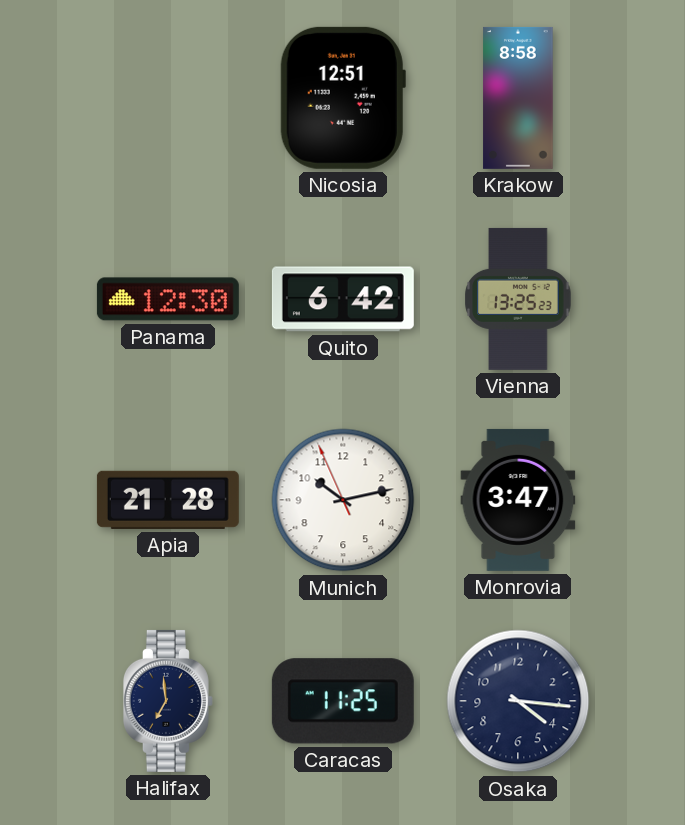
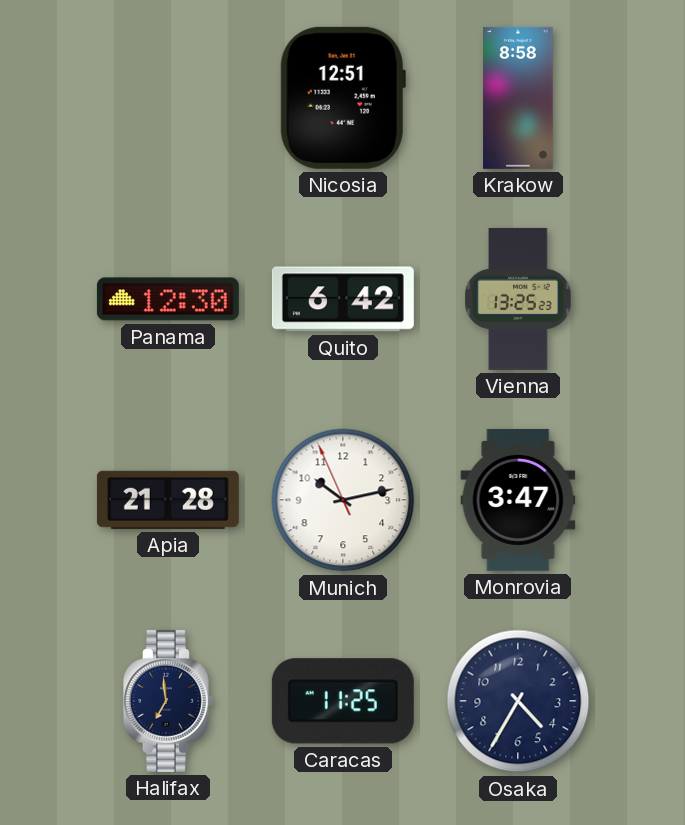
Osaka: 4:16 -> 4:35
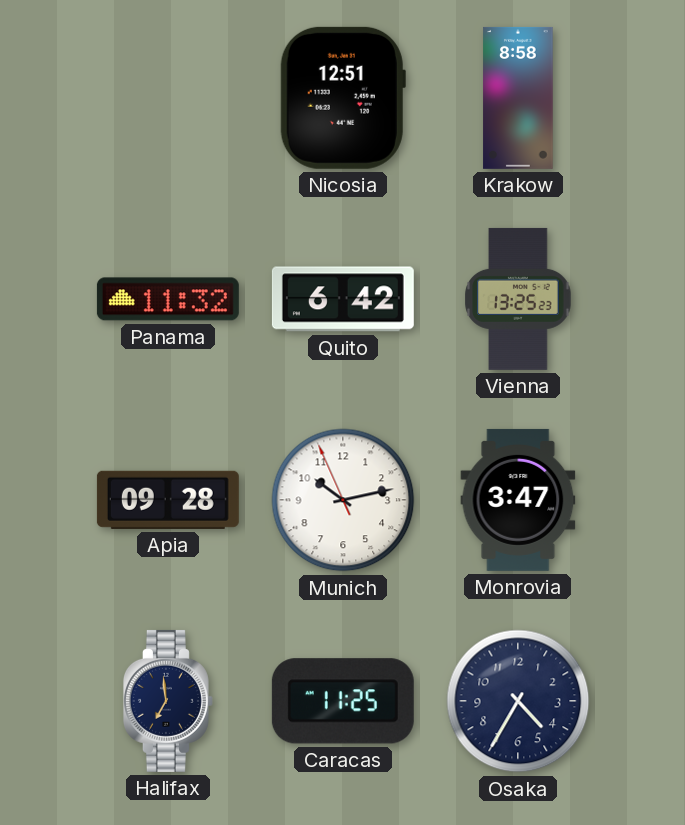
Panama: 12:30 -> 11:32
Apia: 21:28 -> 09:28
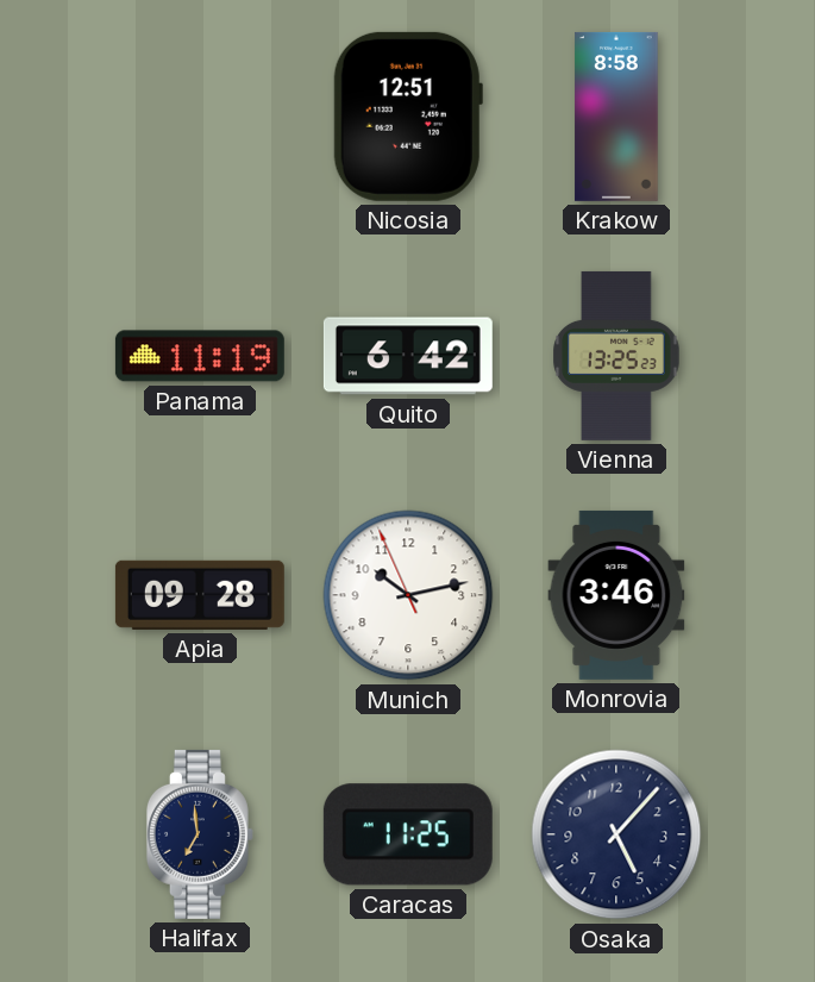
Panama: 11:32 -> 11:19
Monrovia: 3:47 -> 3:46
Osaka: 4:35 -> 5:07
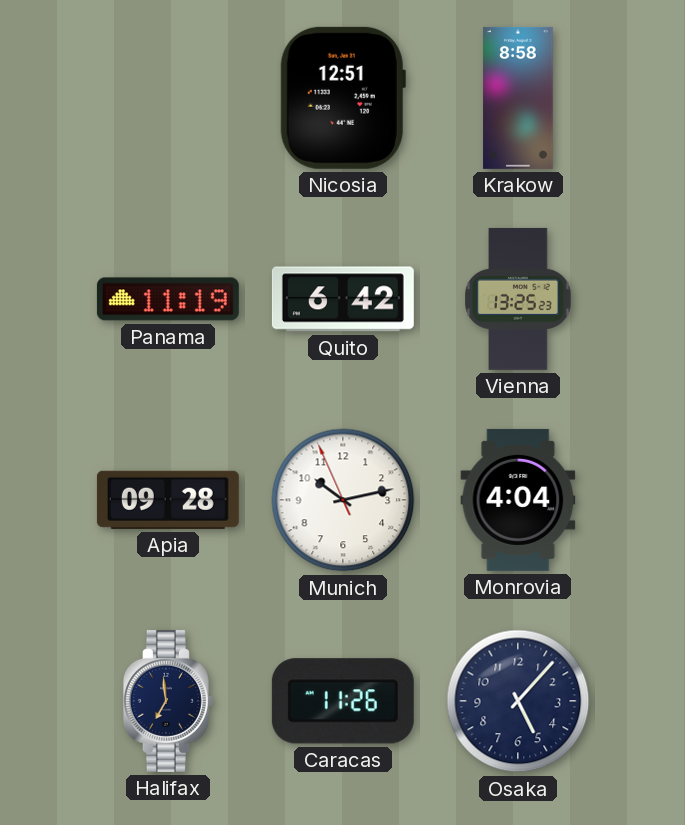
Monrovia: 3:46 -> 4:04
Caracas: 11:25 -> 11:26
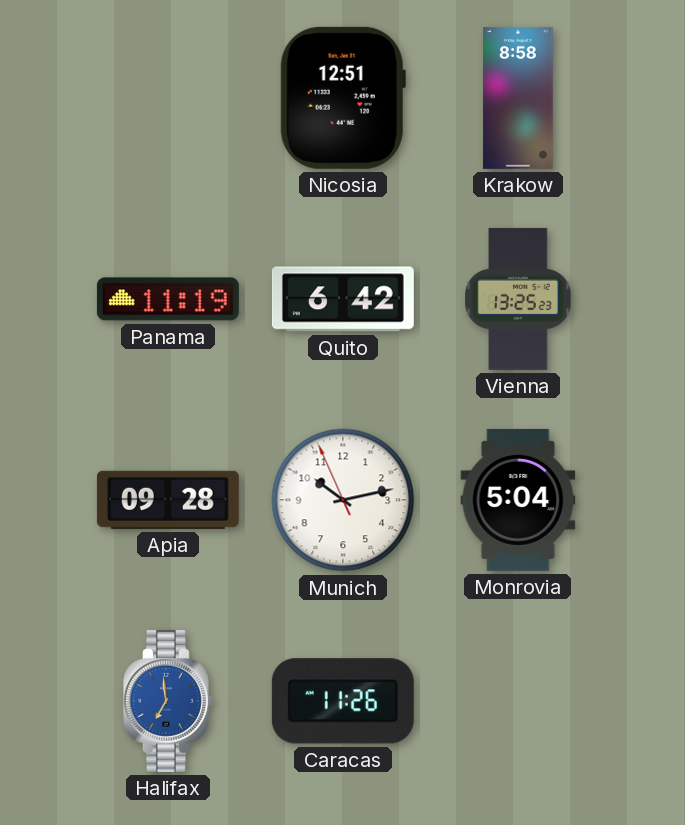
Monrovia: 4:04 -> 5:04
Halifax dial: navy -> blue
Osaka: 5:07 -> none
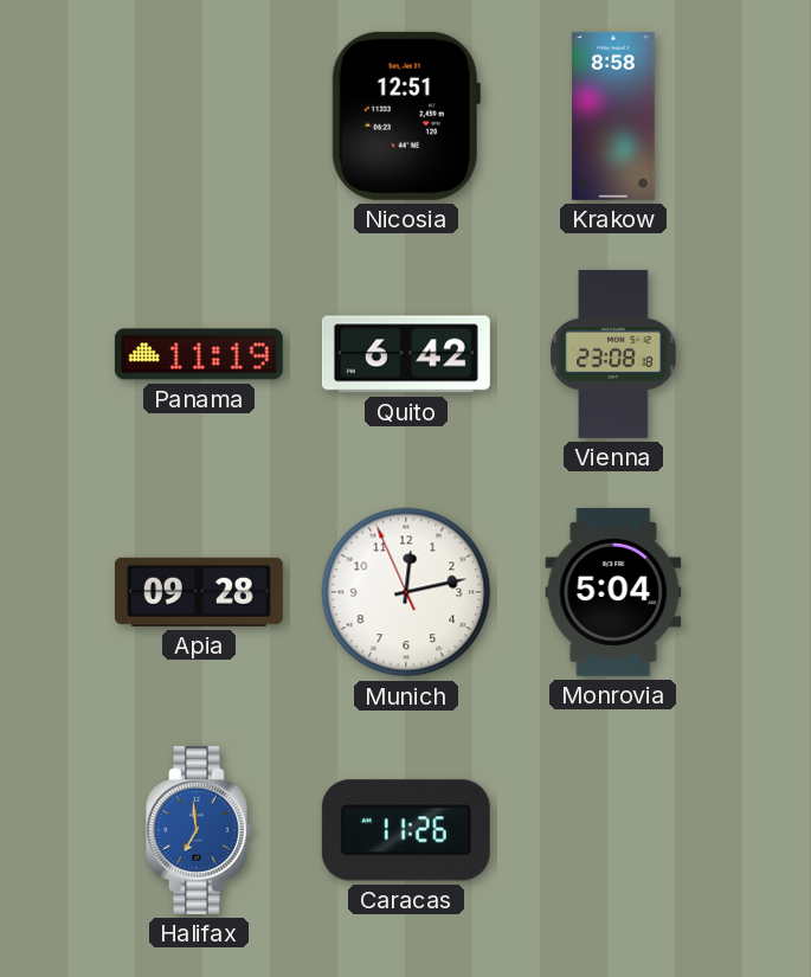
Vienna: 13:25 -> 23:08
Munich: 10:12 -> 12:12
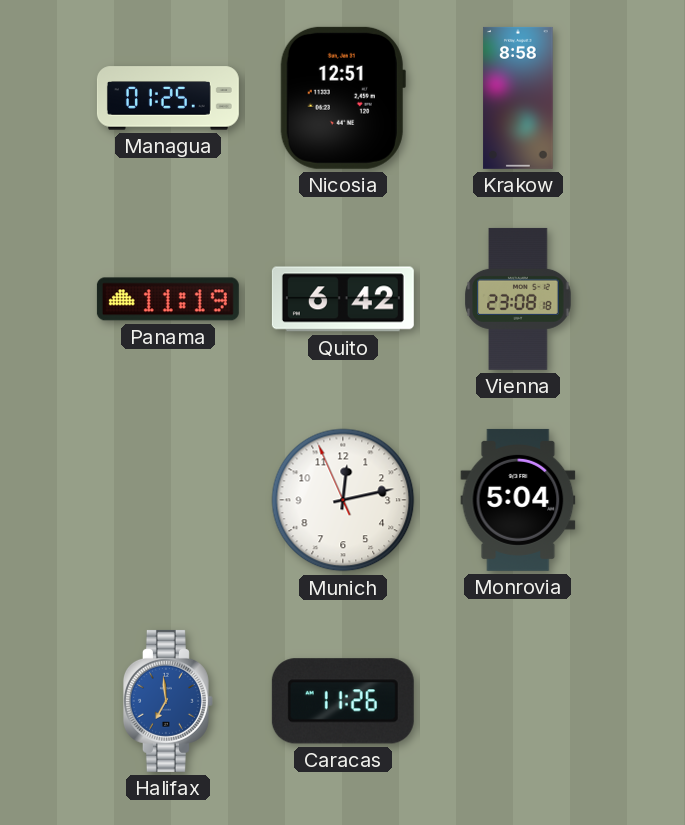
Managua: none -> 01:25
Apia: 09:28 -> none
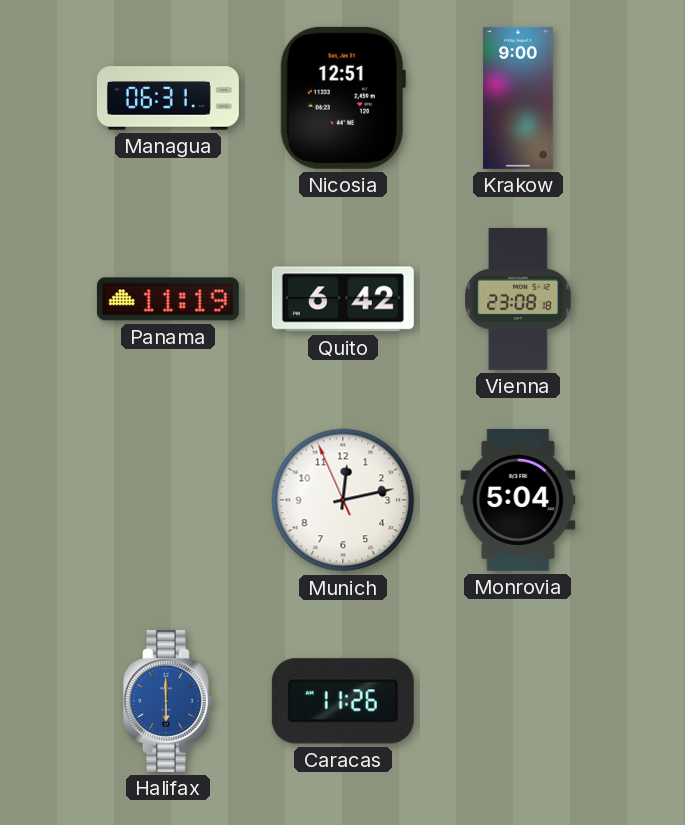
Managua: 01:25 -> 06:31
Krakow: 8:58 -> 9:00
Halifax: 6:59 -> 6:00
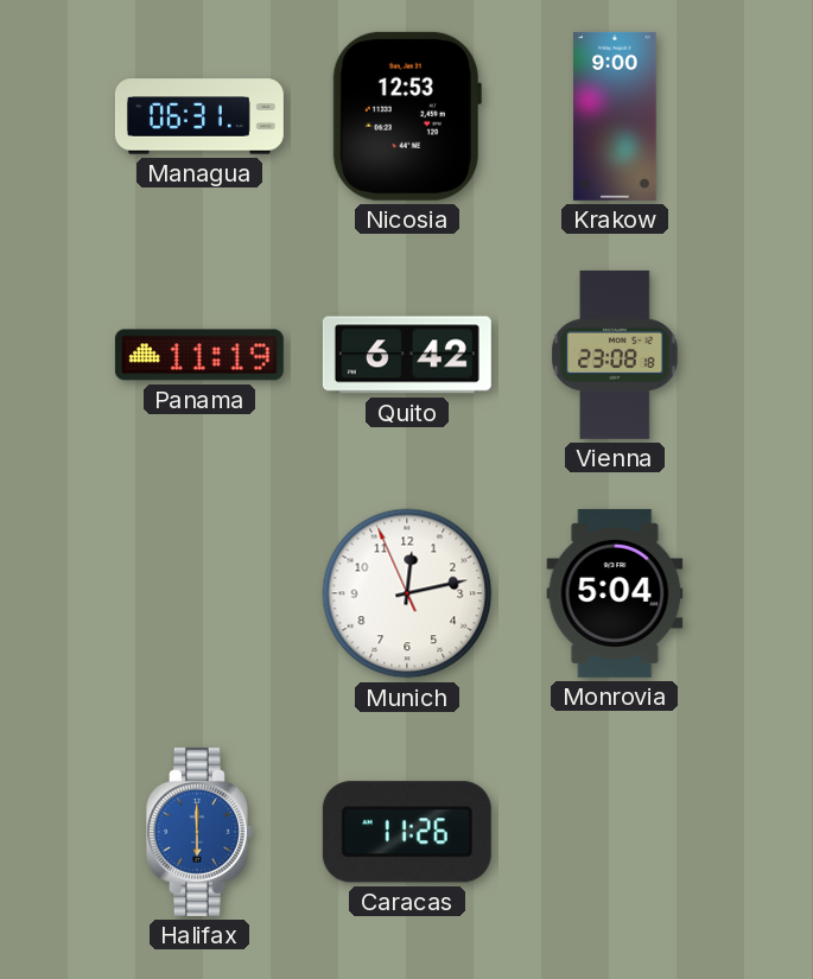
Nicosia: 12:51 -> 12:53
